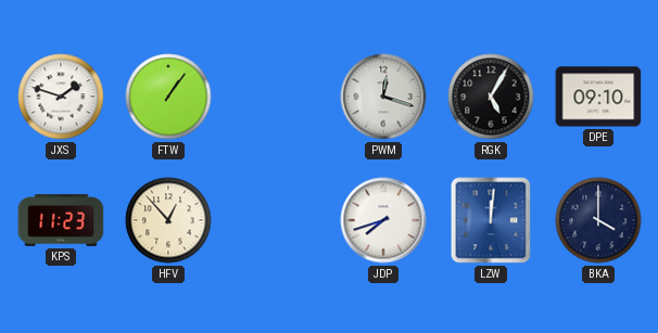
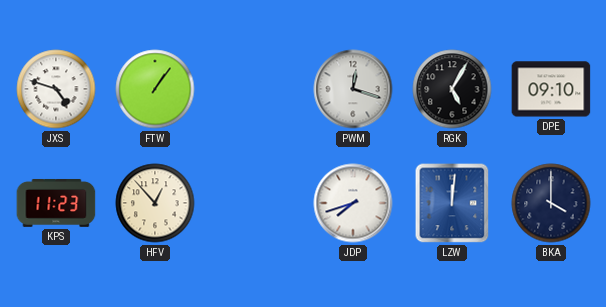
JXS: 1:48 -> 4:48
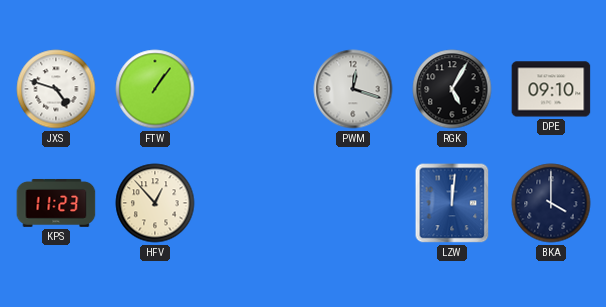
JDP: 7:42 -> none
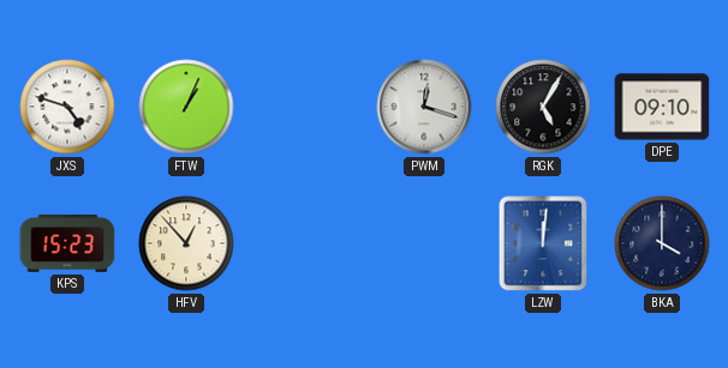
FTW: 1:06 -> 1:04
KPS: 11:23 -> 15:23
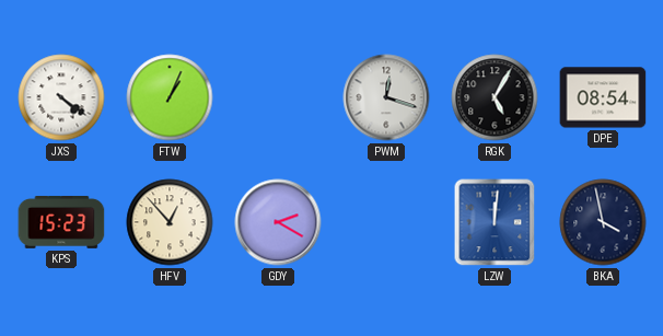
JXS: 4:48 -> 4:21
DPE: 09:10 -> 08:54
GDY: none -> 2:20
BKA: 4:00 -> 3:58
